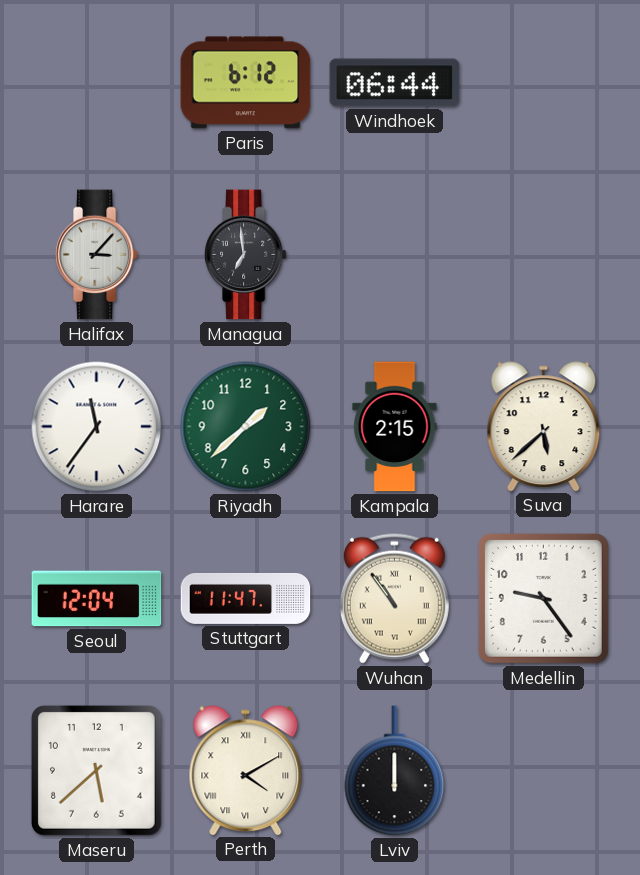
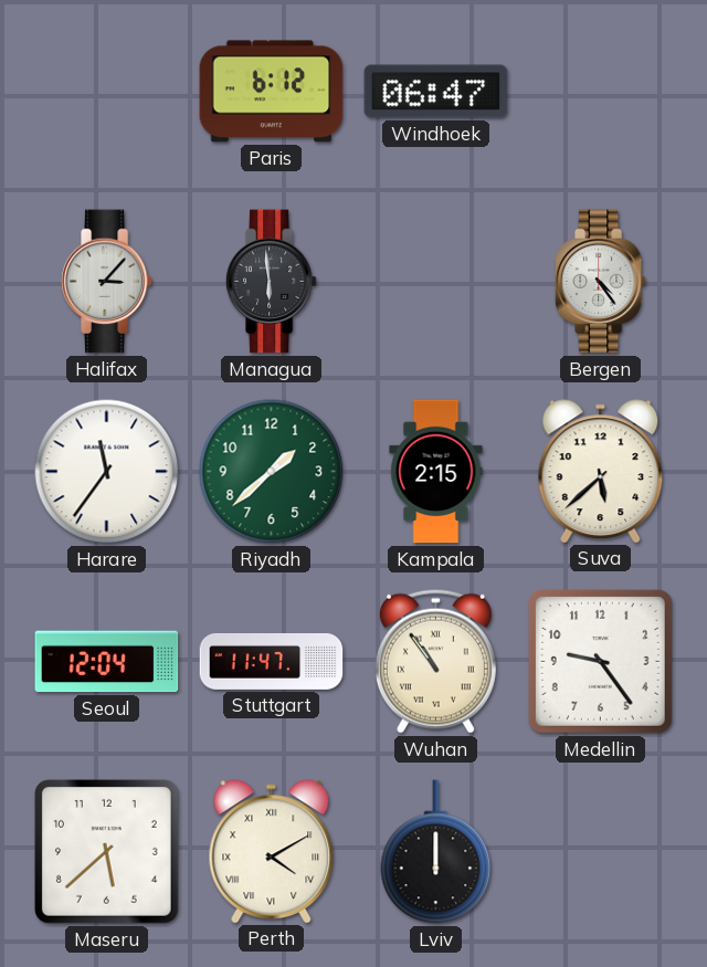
Windhoek: 06:44 -> 06:47
Managua: 6:59 -> 5:59
Bergen: none -> 4:24
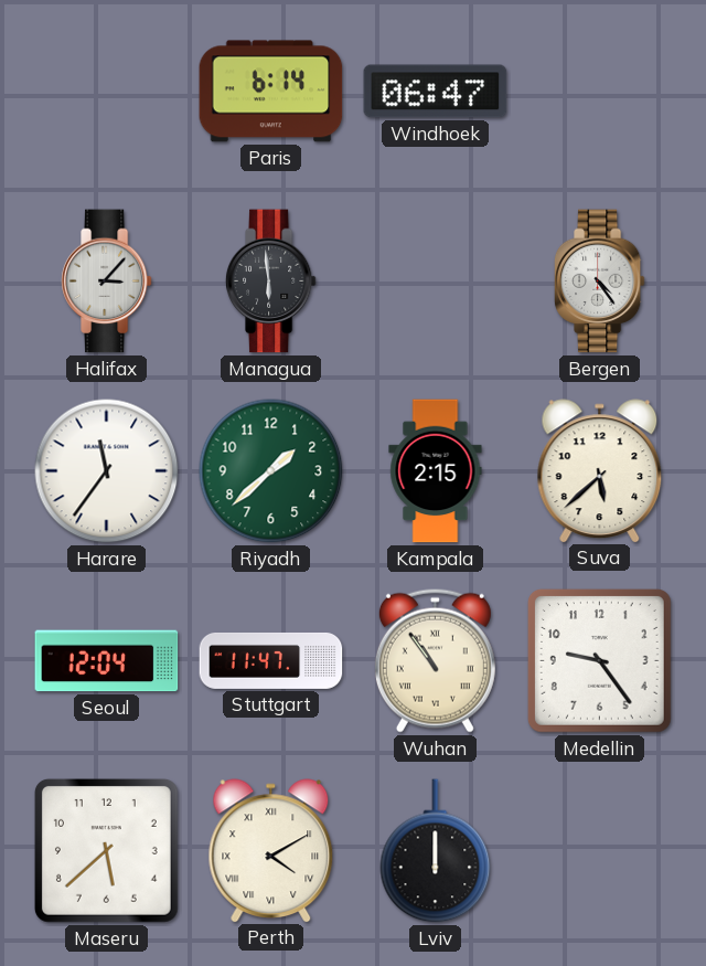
Paris: 6:12 -> 6:14
